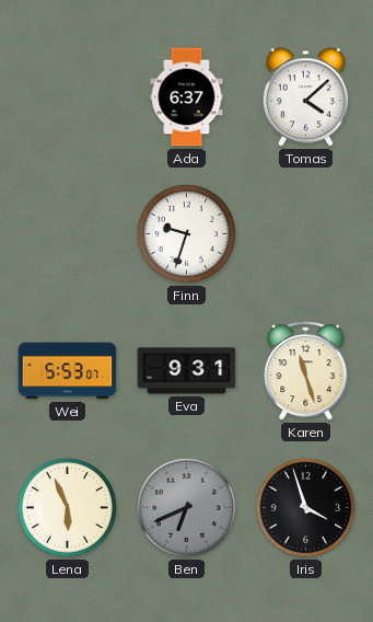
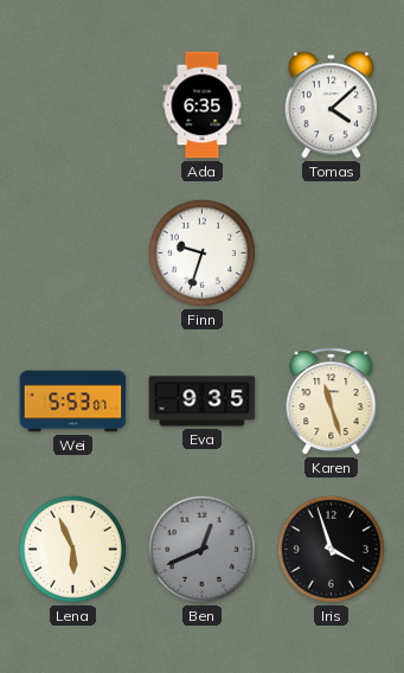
Ada: 6:37 -> 6:35
Eva: 9:31 -> 9:35
Ben: 6:41 -> 12:41
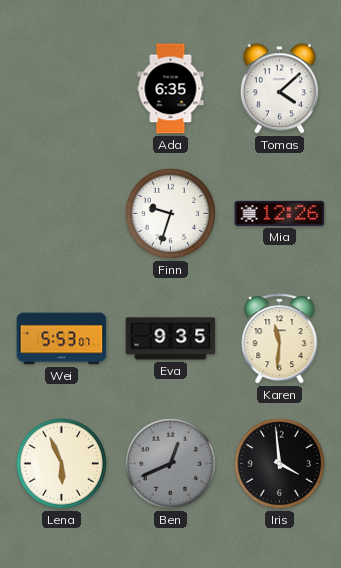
Mia: none -> 12:26
Karen: 11:27 -> 11:31
Iris: 3:57 -> 3:59
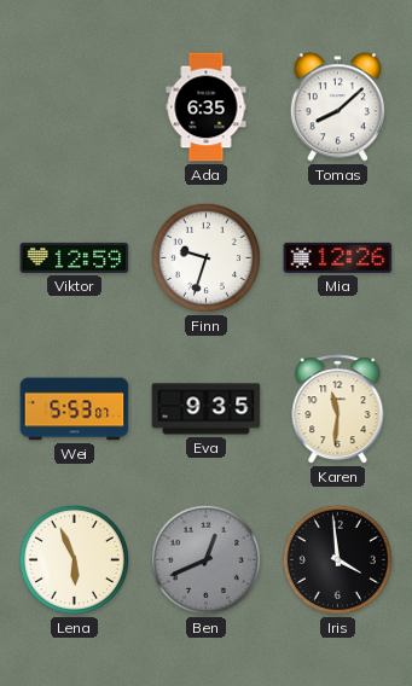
Tomas: 4:08 -> 8:08
Viktor: none -> 12:59
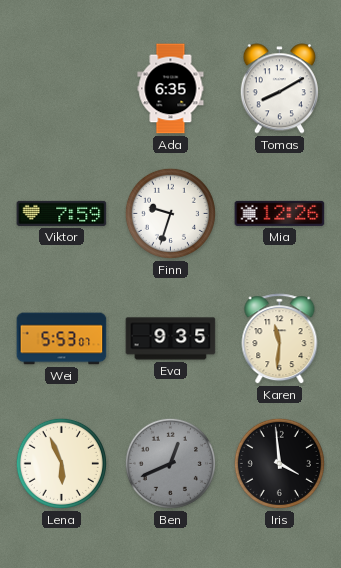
Tomas: 8:08 -> 8:10
Viktor: 12:59 -> 7:59
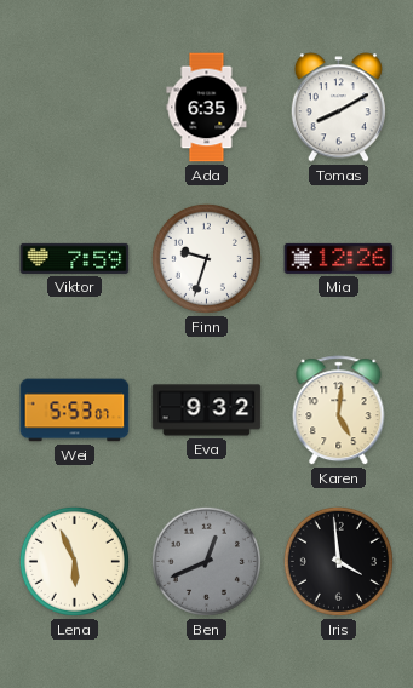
Eva: 9:35 -> 9:32
Karen: 11:31 -> 5:01
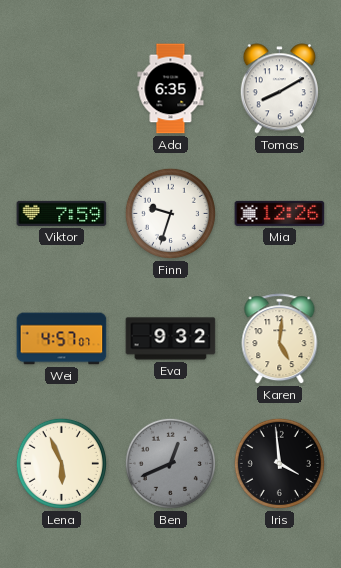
Wei: 5:53 -> 4:57
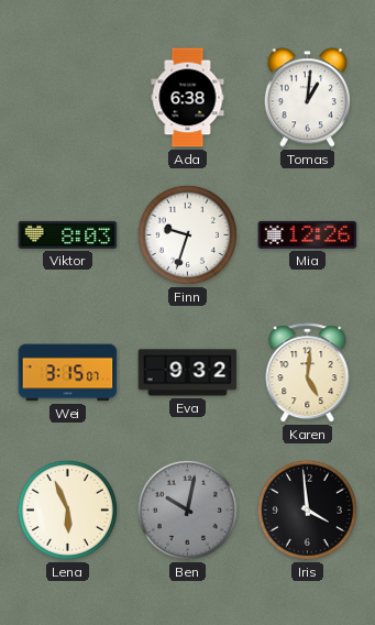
Ada: 6:35 -> 6:38
Tomas: 8:10 -> 1:01
Viktor: 7:59 -> 8:03
Wei: 4:57 -> 3:15
Ben: 12:41 -> 10:02
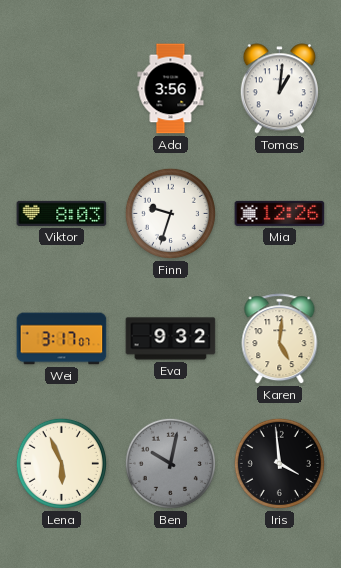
Ada: 6:38 -> 3:56
Wei: 3:15 -> 3:17
